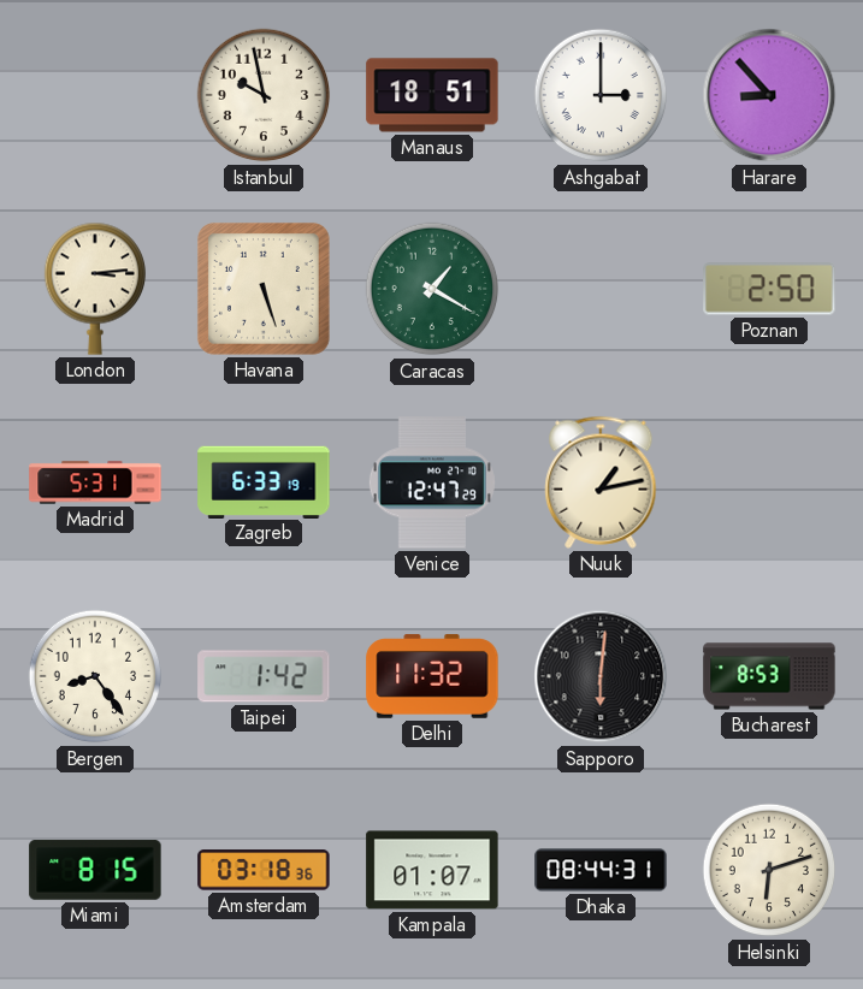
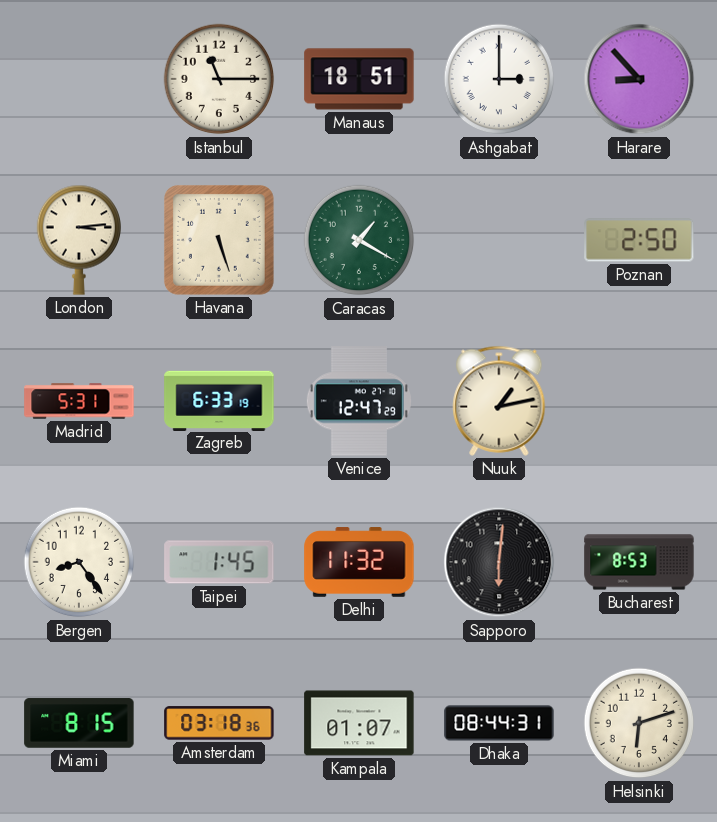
Istanbul: 9:58 -> 11:15
Taipei: 1:42 -> 1:45
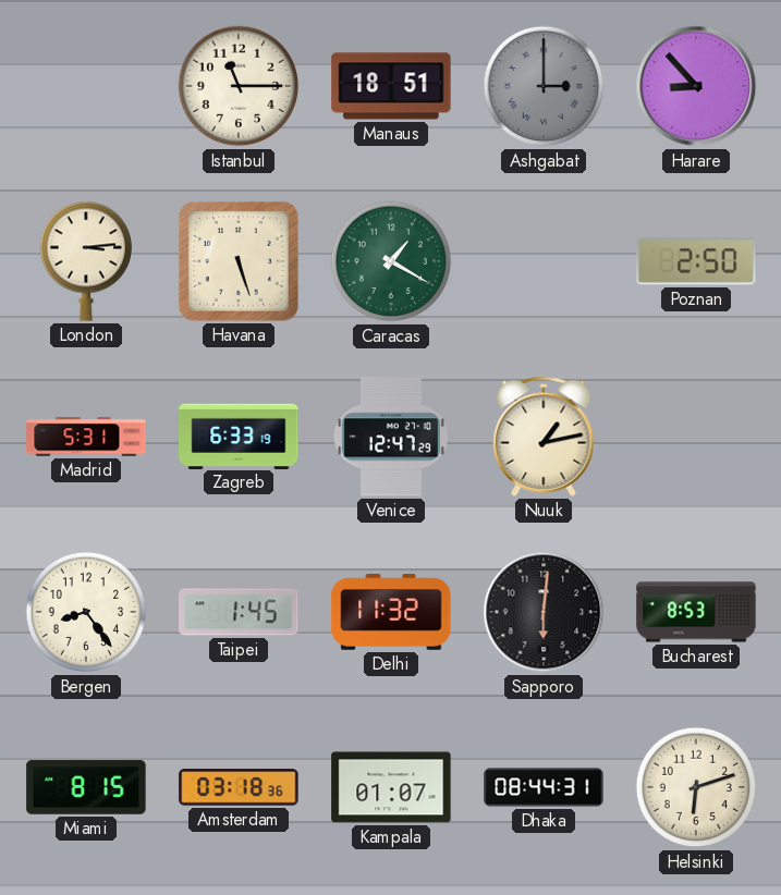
Ashgabat dial: white -> grey
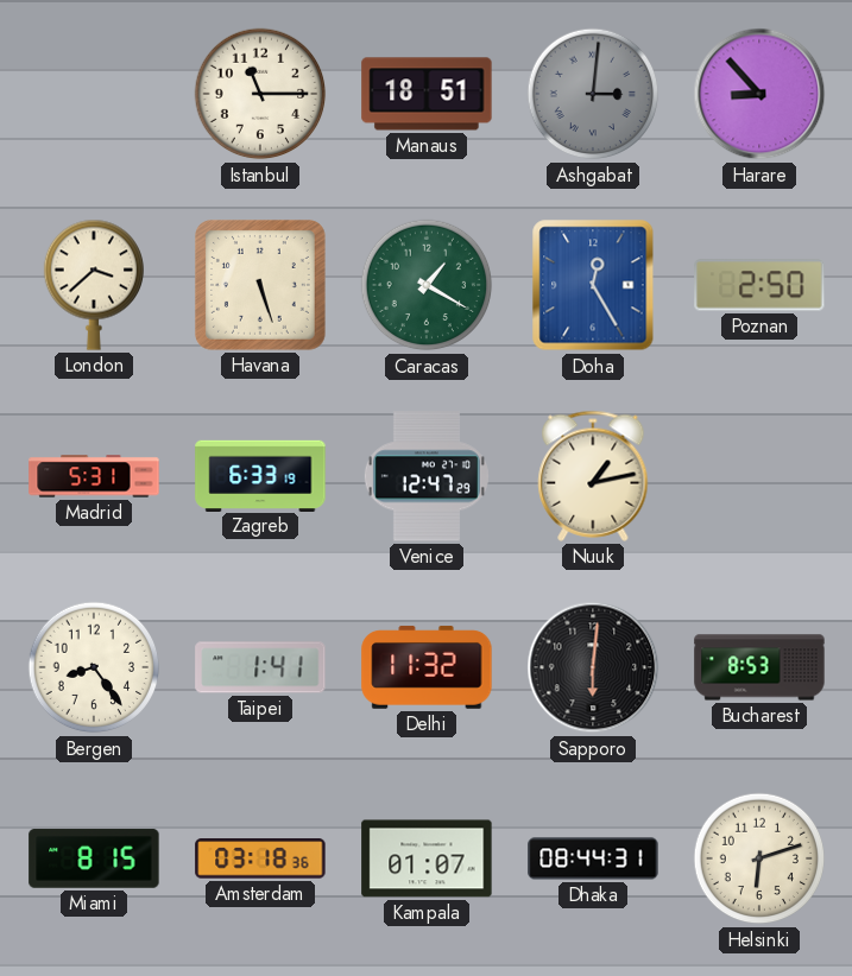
Ashgabat: 3:00 -> 3:01
London: 3:14 -> 3:38
Doha: none -> 12:25
Taipei: 1:45 -> 1:41
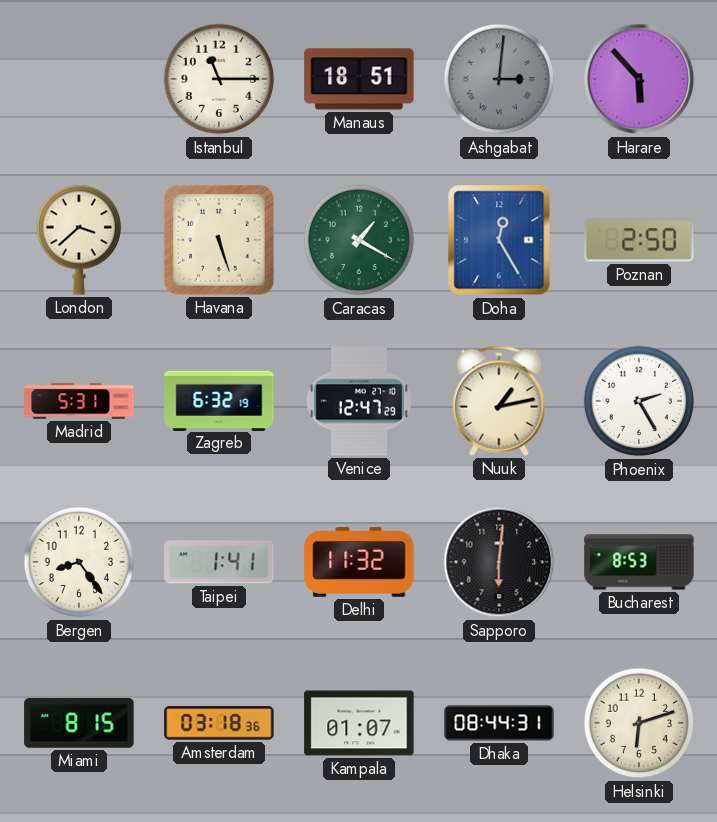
Harare: 8:53 -> 5:53
Zagreb: 6:33 -> 6:32
Phoenix: none -> 2:25
